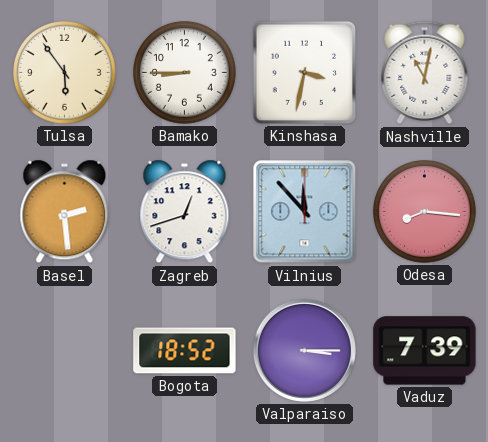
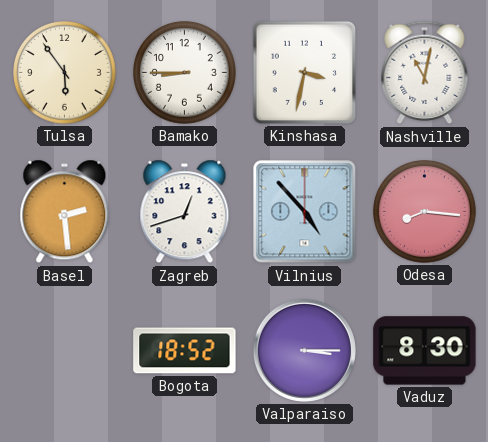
Vilnius: 11:53 -> 4:53
Vaduz: 7:39 -> 8:30
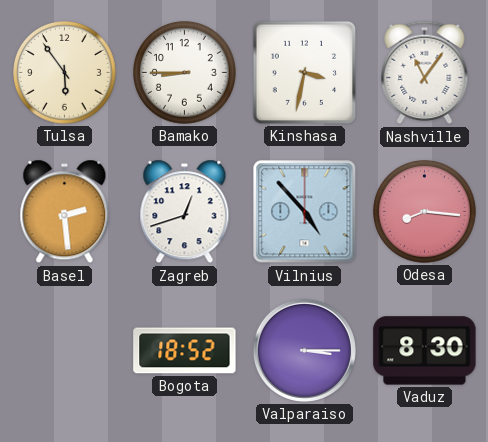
Nashville: 11:02 -> 11:06
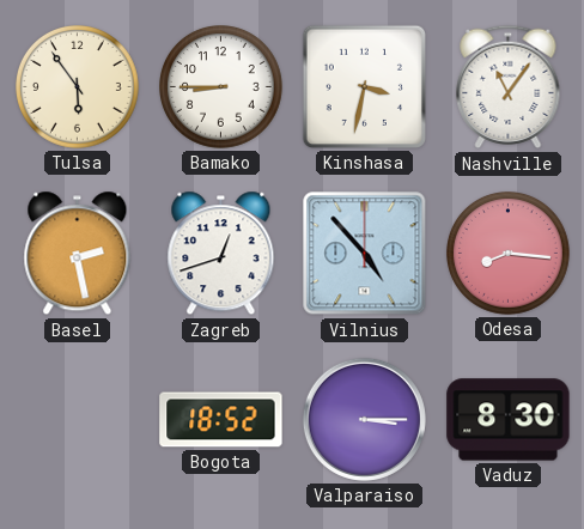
Basel: 2:29 -> 2:28
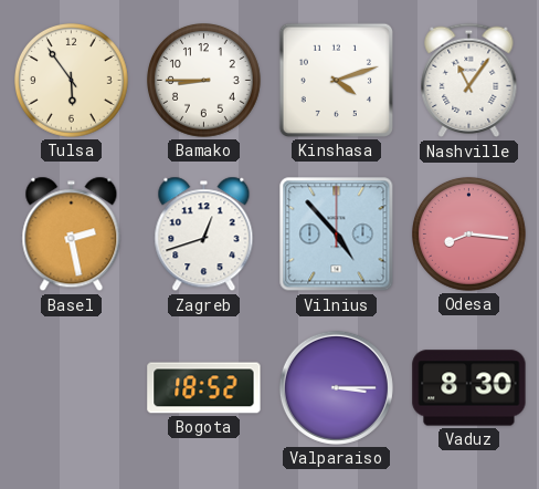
Kinshasa: 3:32 -> 4:12
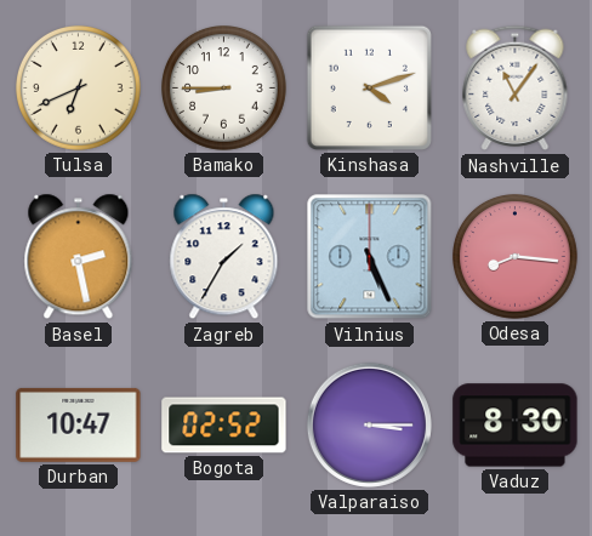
Tulsa: 5:54 -> 6:41
Zagreb: 12:42 -> 1:35
Vilnius: 4:53 -> 5:26
Durban: none -> 10:47
Bogota: 18:52 -> 02:52
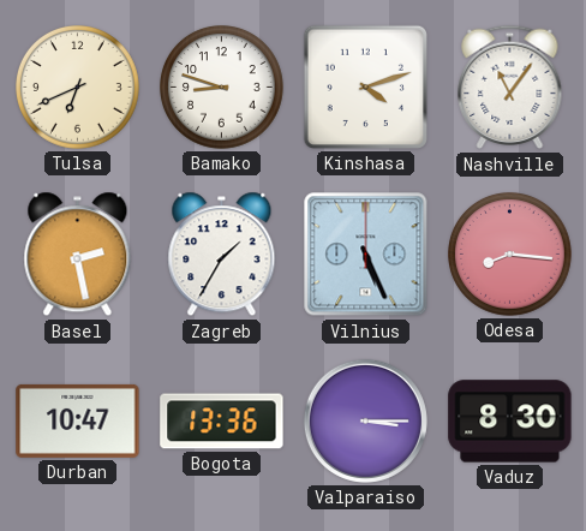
Bamako: 8:45 -> 8:48
Bogota: 02:52 -> 13:36
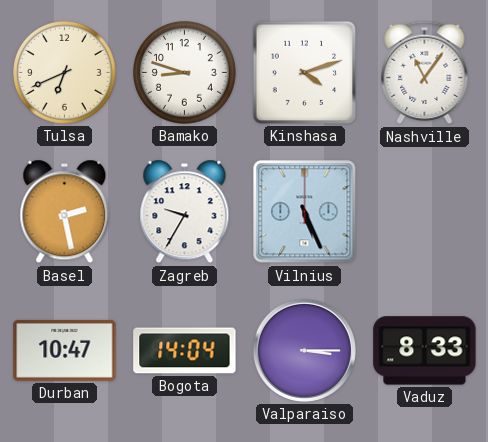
Zagreb: 1:35 -> 9:35
Odesa: 8:16 -> none
Bogota: 13:36 -> 14:04
Vaduz: 8:30 -> 8:33
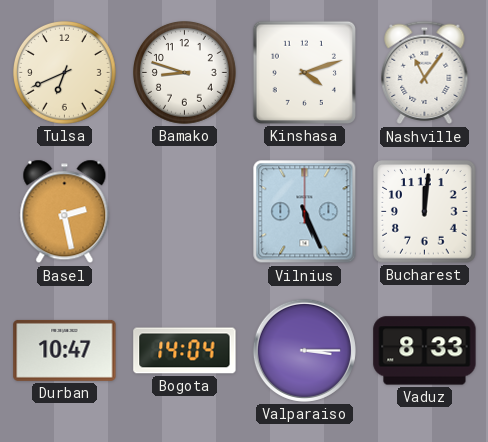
Zagreb: 9:35 -> none
Bucharest: none -> 12:01
